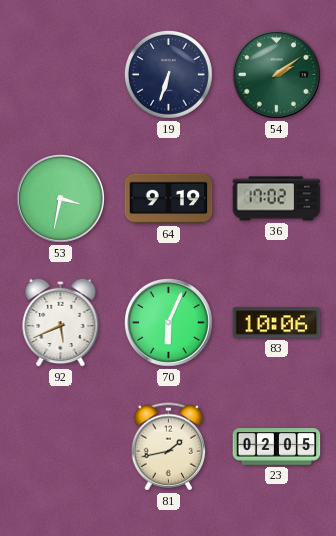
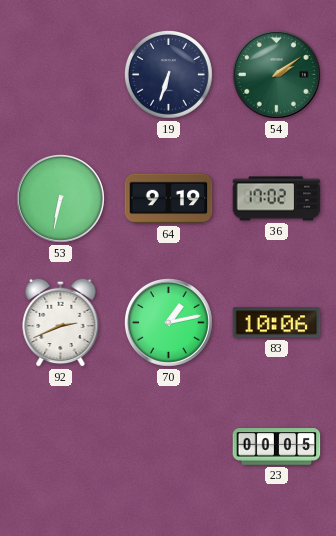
53: 3:32 -> 6:32
92: 5:41 -> 2:41
70: 6:04 -> 1:13
81: 1:43 -> none
23: 02:05 -> 00:05
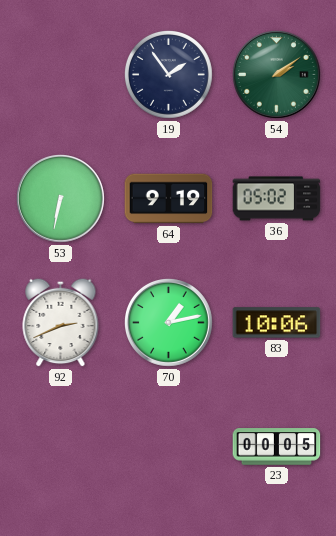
19: 6:33 -> 1:54
36: 17:02 -> 05:02
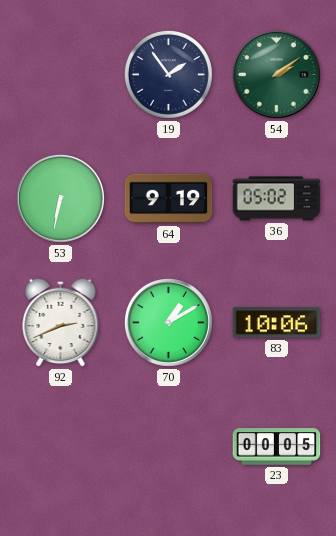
70: 1:13 -> 1:10
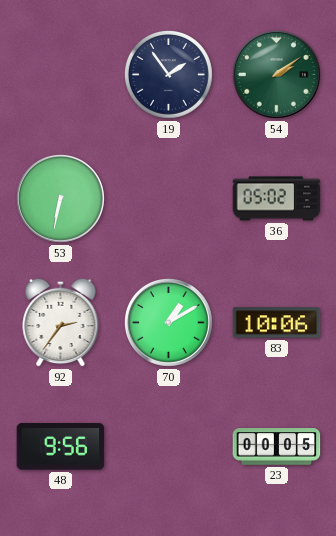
64: 9:19 -> none
92: 2:41 -> 2:36
48: none -> 9:56
